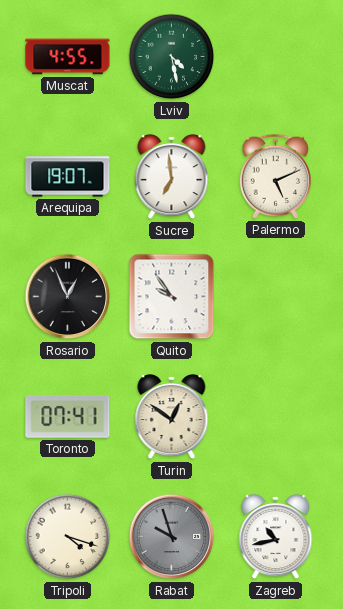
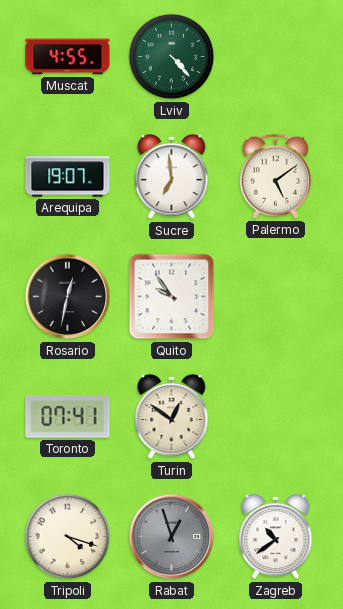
Lviv: 4:28 -> 4:23
Palermo: 5:11 -> 5:09
Rosario: 12:56 -> 12:32
Rabat: 9:57 -> 12:57
Zagreb: 10:43 -> 10:39
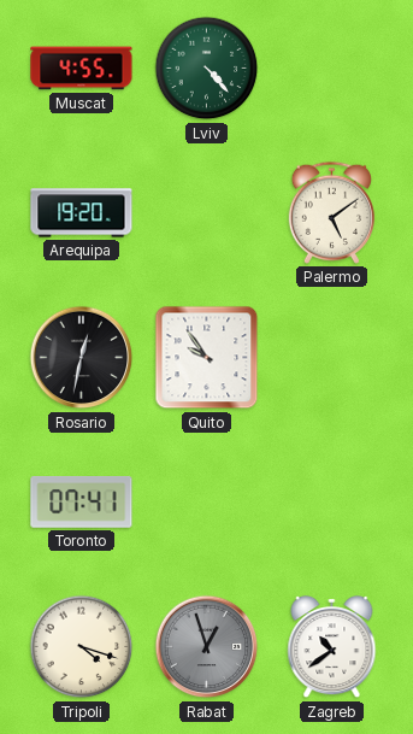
Arequipa: 19:07 -> 19:20
Sucre: 6:59 -> none
Turin: 12:51 -> none
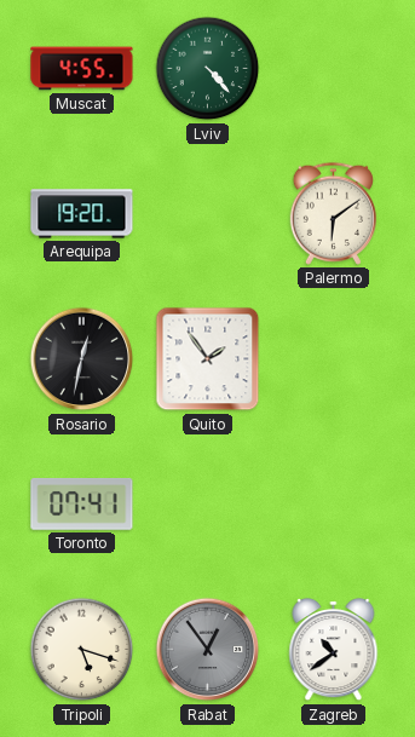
Palermo: 5:09 -> 6:09
Quito: 9:54 -> 1:54
Tripoli: 4:18 -> 5:18
Rabat: 12:57 -> 12:54
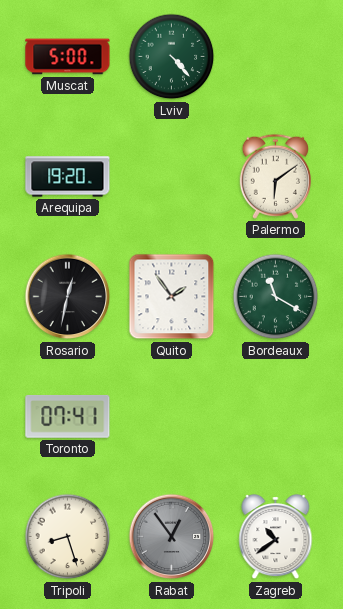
Muscat: 4:55 -> 5:00
Bordeaux: none -> 11:20
Tripoli: 5:18 -> 8:27
